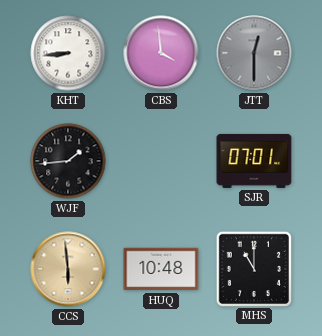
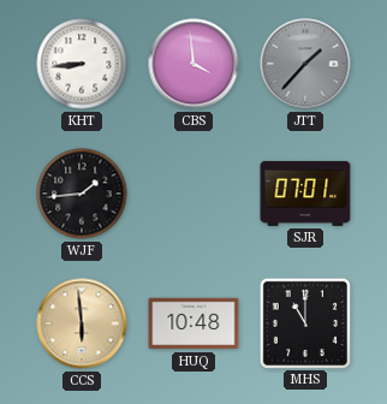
JTT: 12:30 -> 1:37
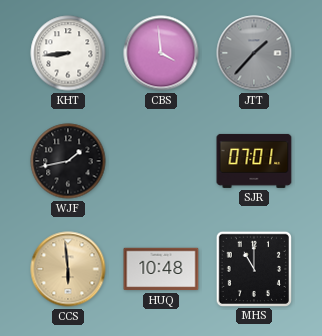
WJF: 1:44 -> 1:43
